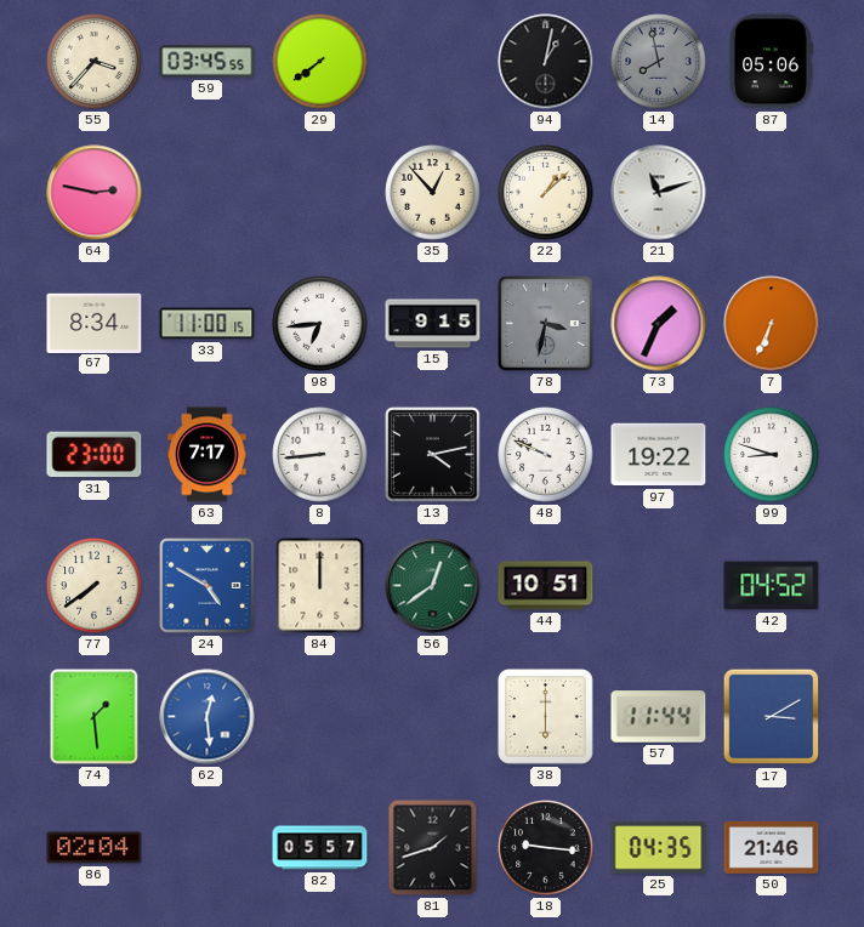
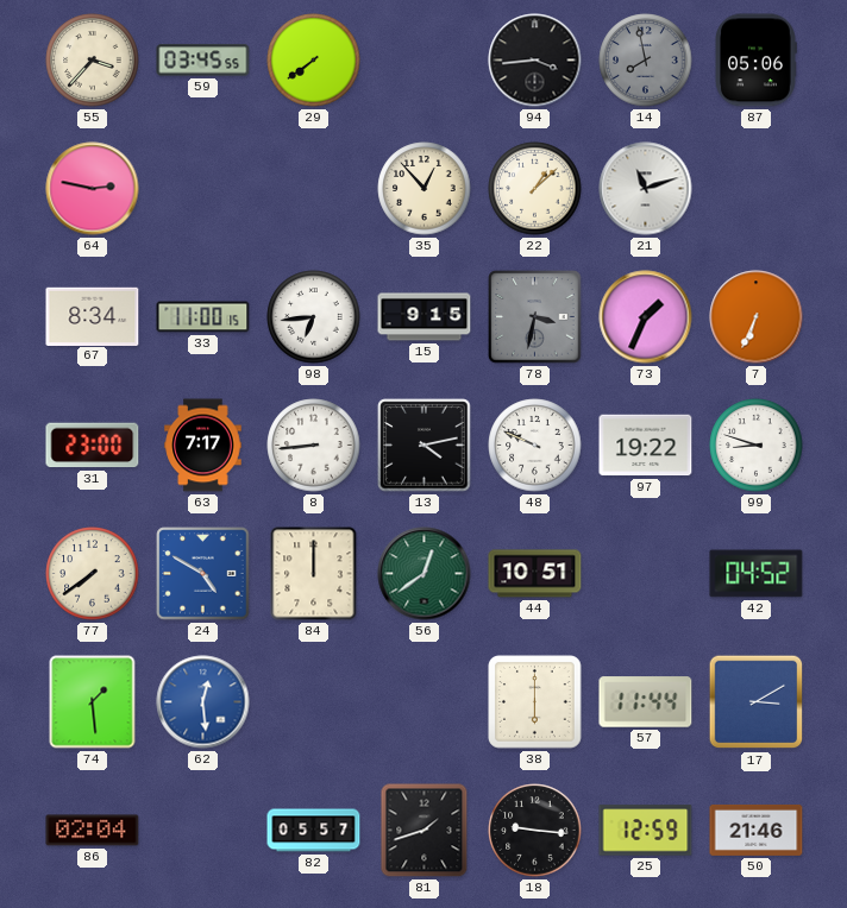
94: 1:02 -> 3:44
25: 04:35 -> 12:59
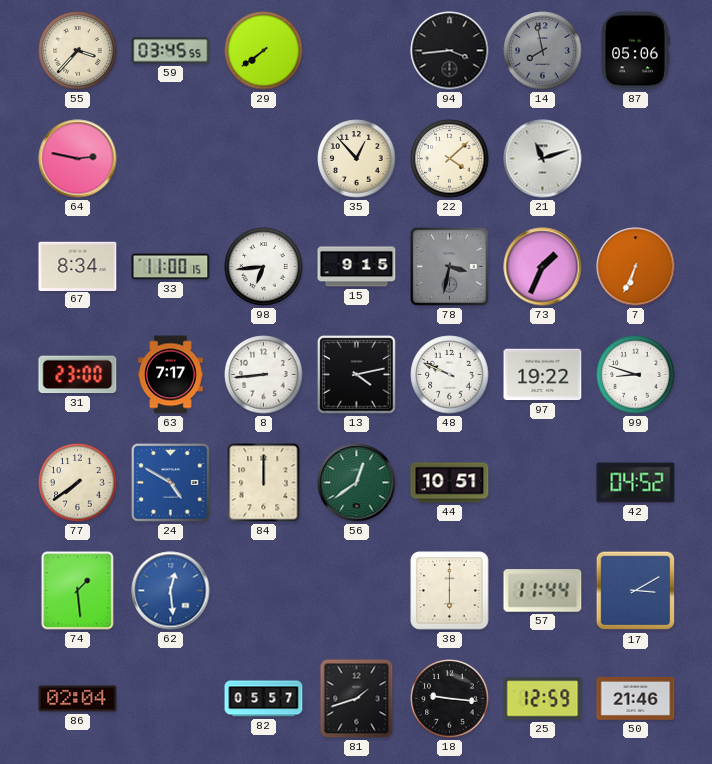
22: 1:08 -> 4:08
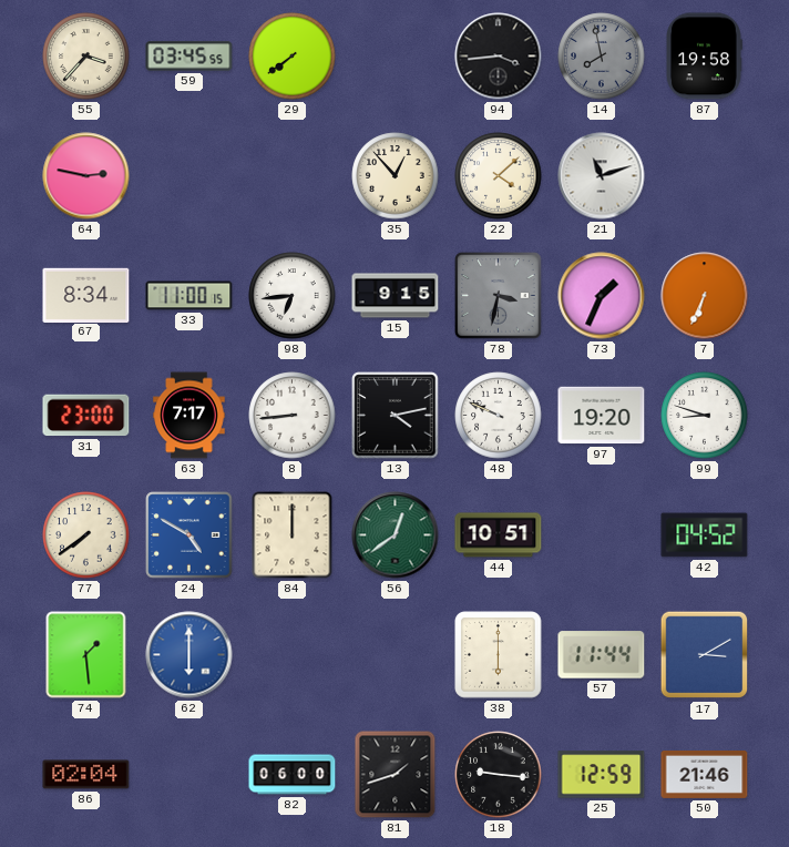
87: 05:06 -> 19:58
97: 19:22 -> 19:20
62: 12:29 -> 6:00
82: 05:57 -> 06:00
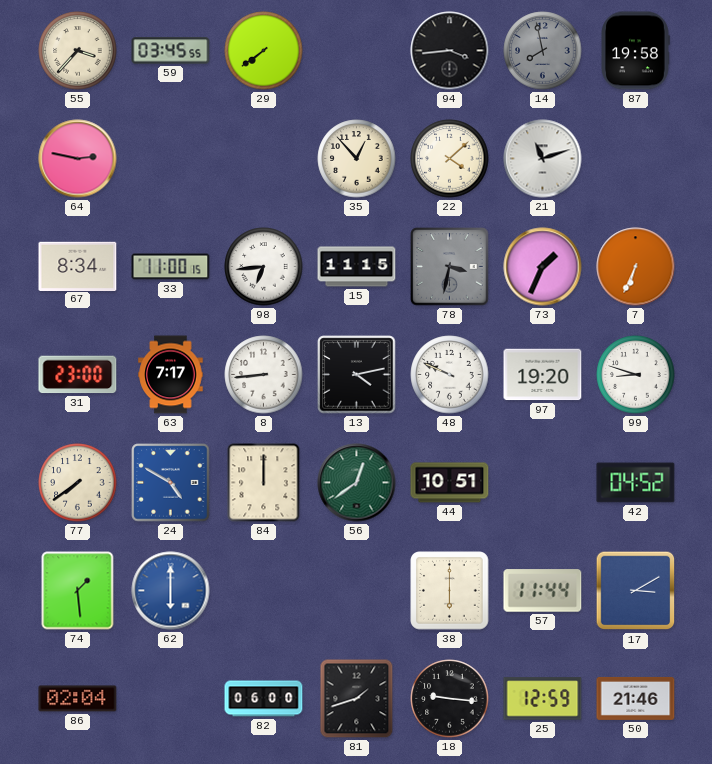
15: 9:15 -> 11:15
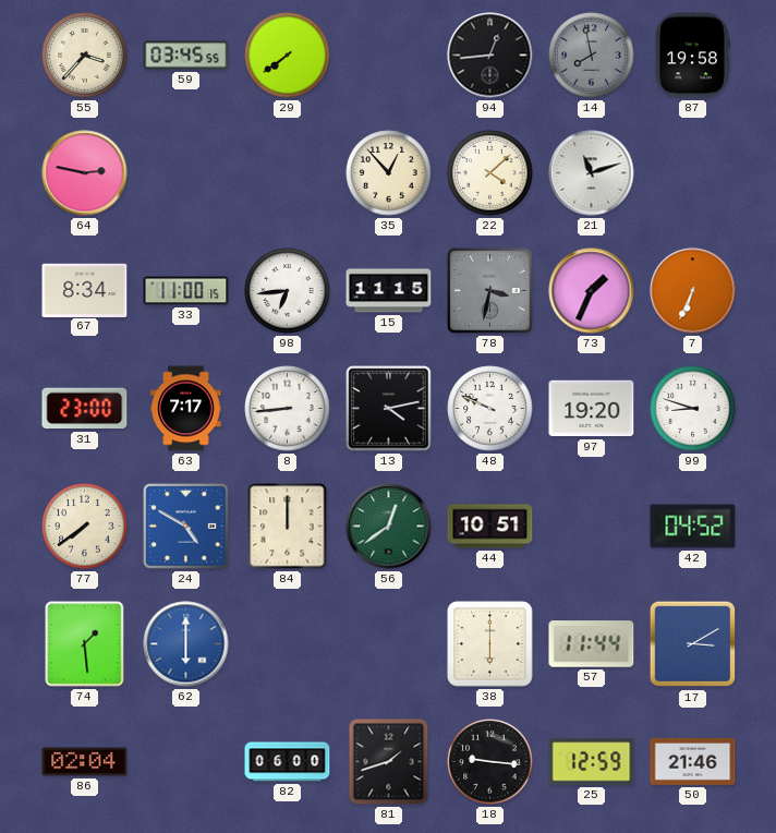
94: 3:44 -> 12:44
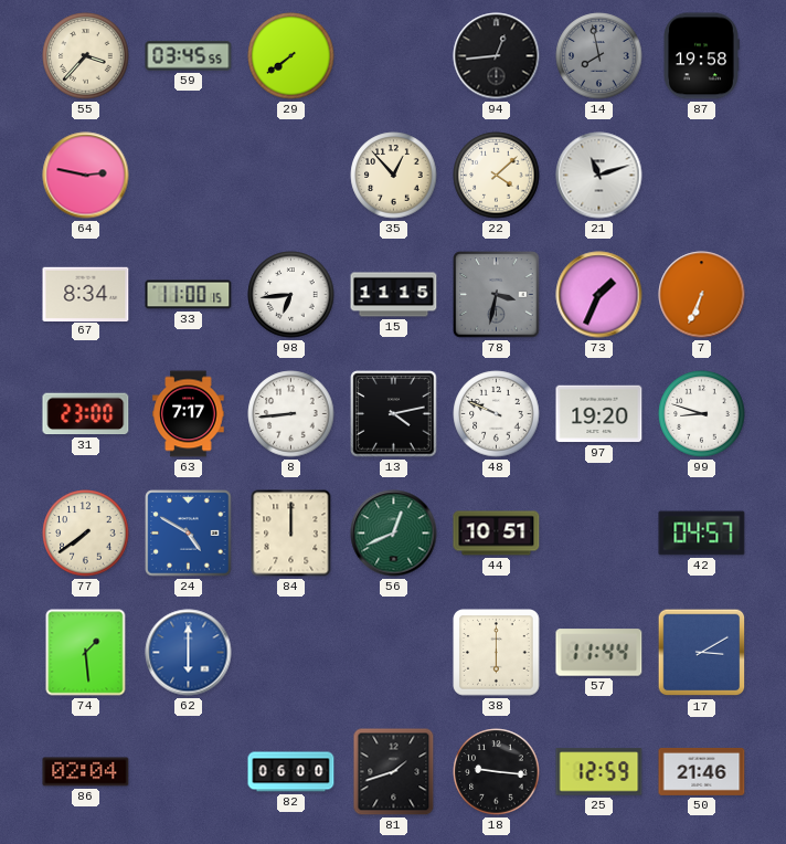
56: 12:39 -> 12:41
42: 04:52 -> 04:57
